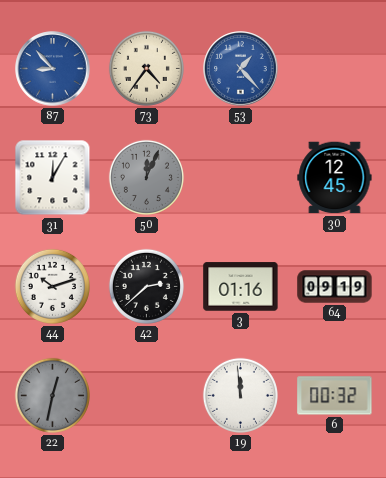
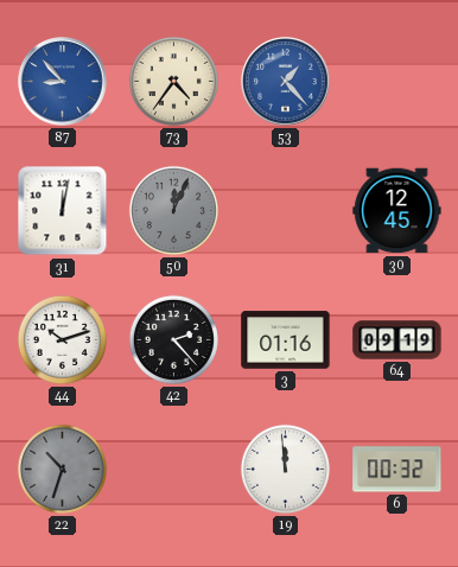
31: 12:05 -> 12:02
42: 2:38 -> 2:23
22: 12:32 -> 10:33
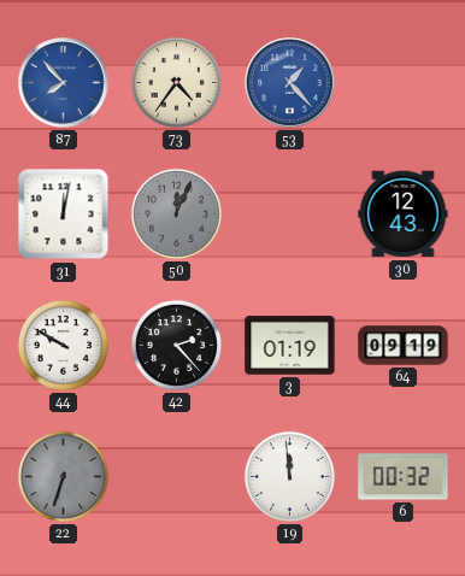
87: 8:53 -> 7:53
30: 12:45 -> 12:43
44: 10:12 -> 9:50
3: 01:16 -> 01:19
22: 10:33 -> 6:33
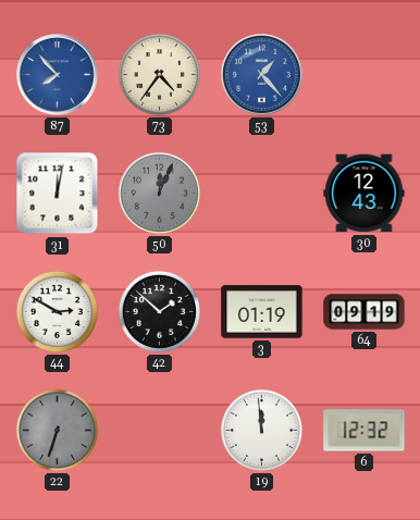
44: 9:50 -> 2:50
42: 2:23 -> 1:52
6: 00:32 -> 12:32
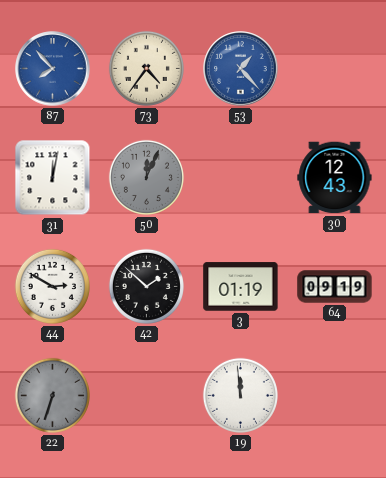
6: 12:32 -> none
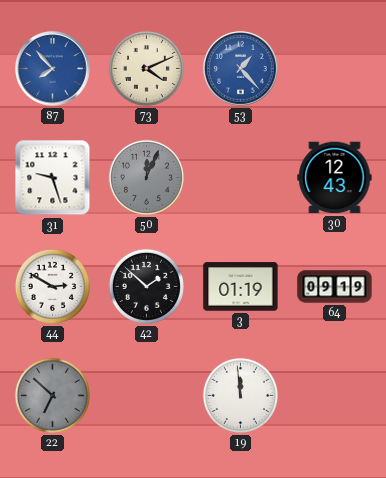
73: 4:36 -> 4:11
31: 12:02 -> 9:27
22: 6:33 -> 6:52
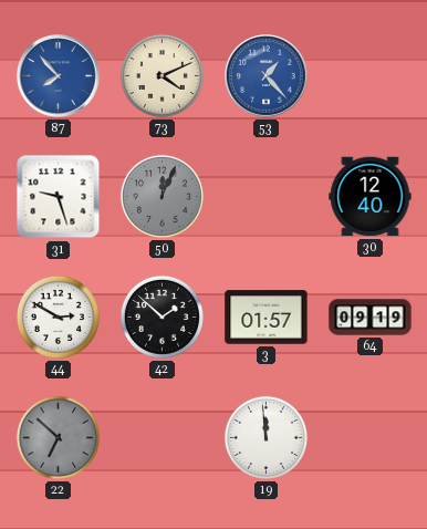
30: 12:43 -> 12:40
3: 01:19 -> 01:57
